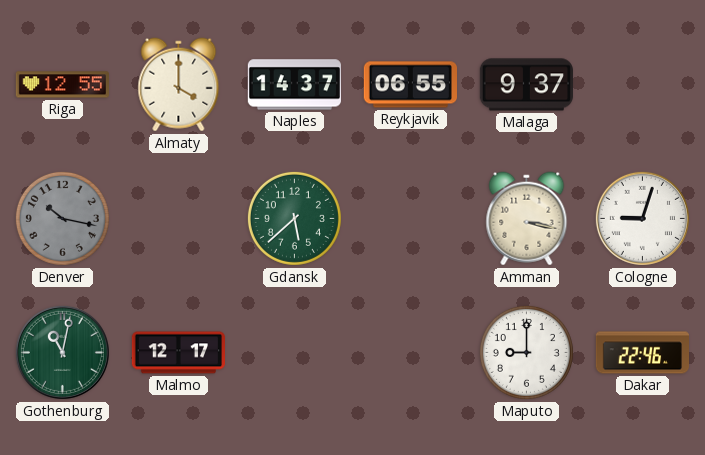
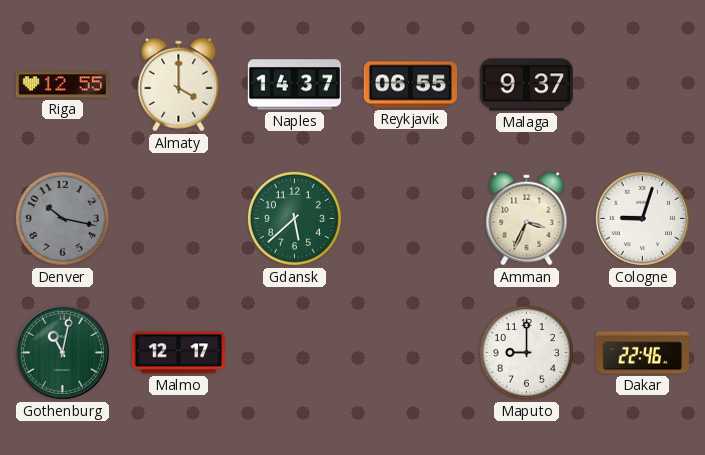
Amman: 3:17 -> 3:34
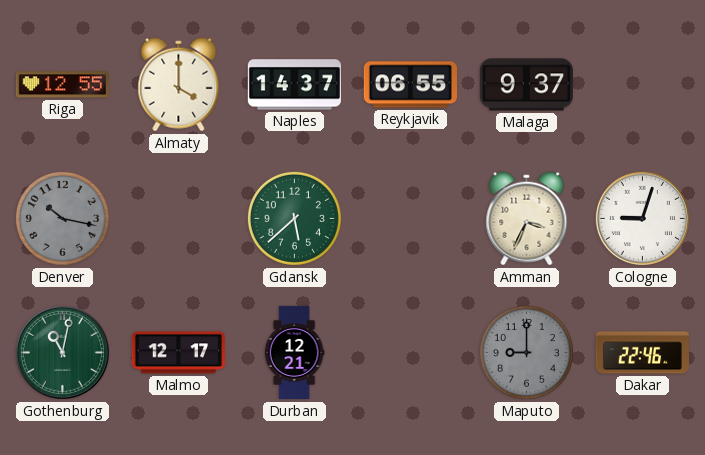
Durban: none -> 12:21
Maputo dial: white -> grey
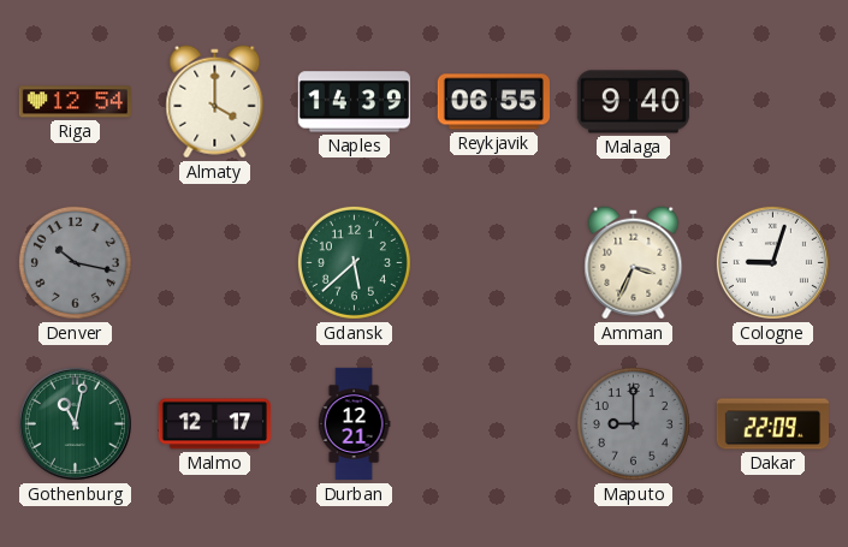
Riga: 12:55 -> 12:54
Naples: 14:37 -> 14:39
Malaga: 9:37 -> 9:40
Dakar: 22:46 -> 22:09
